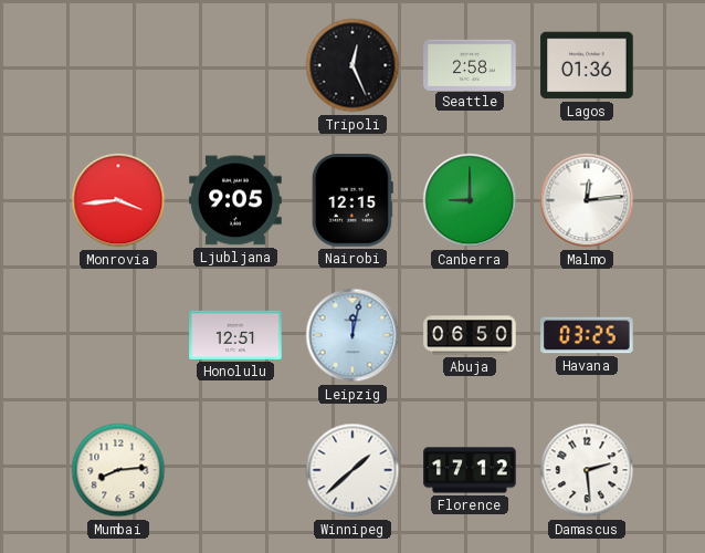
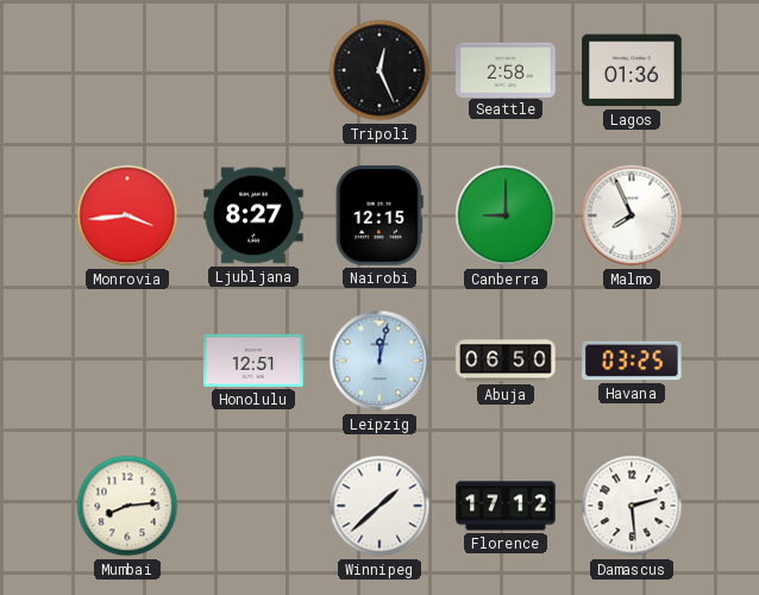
Ljubljana: 9:05 -> 8:27
Malmo: 12:14 -> 7:56
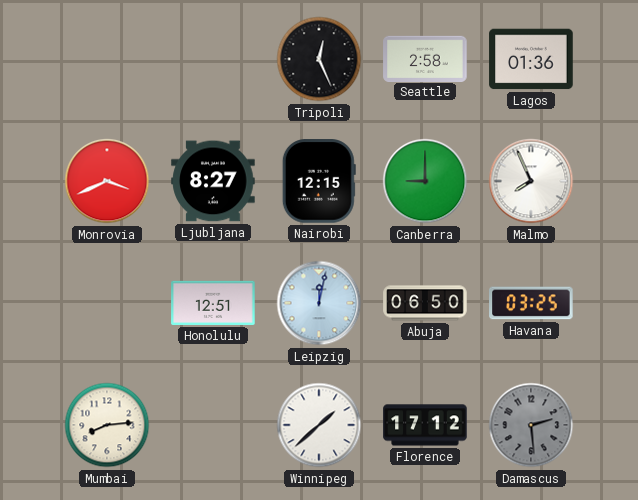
Monrovia: 3:44 -> 3:41
Damascus dial: white -> grey
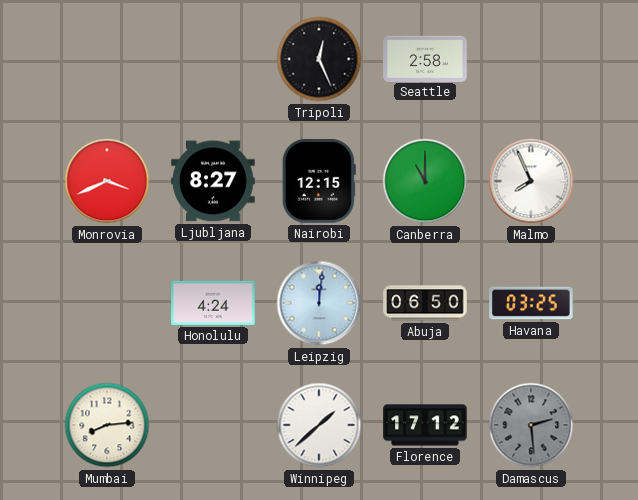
Lagos: 01:36 -> none
Canberra: 9:00 -> 11:00
Honolulu: 12:51 -> 4:24
Leipzig: 12:02 -> 12:01
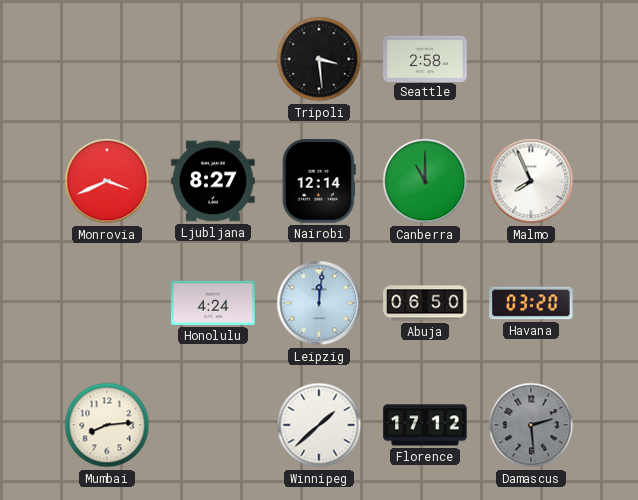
Tripoli: 12:26 -> 3:29
Nairobi: 12:15 -> 12:14
Havana: 03:25 -> 03:20
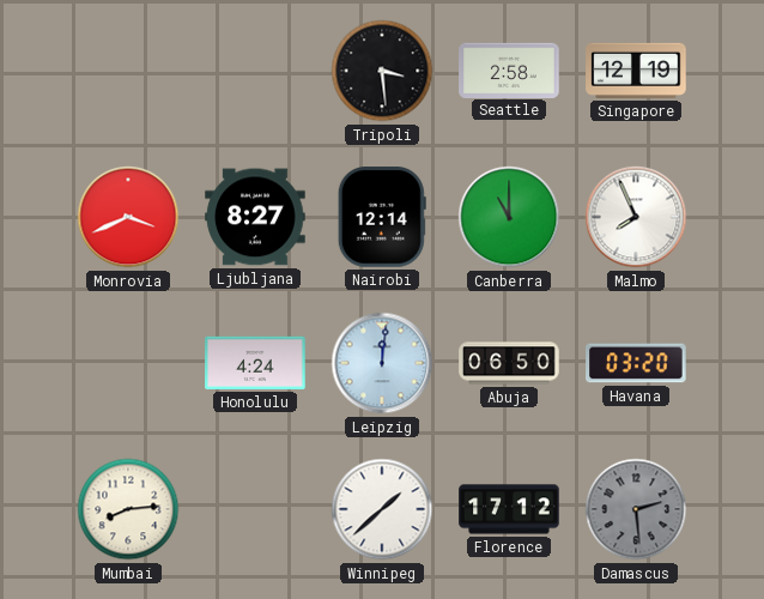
Singapore: none -> 12:19
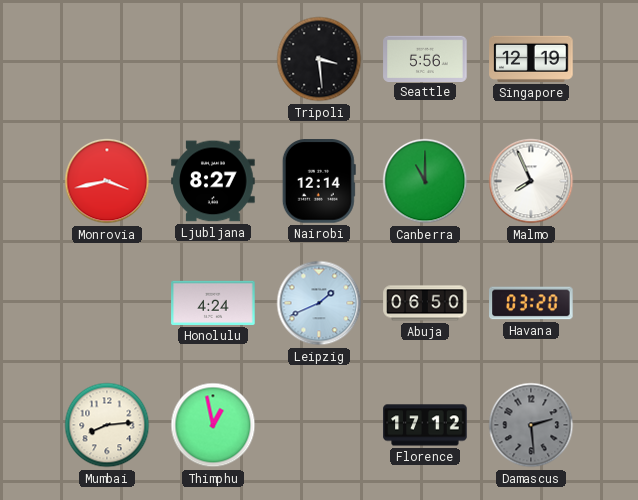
Seattle: 2:58 -> 5:56
Monrovia: 3:41 -> 3:43
Leipzig: 12:01 -> 1:41
Thimphu: none -> 12:58
Winnipeg: 1:38 -> none
